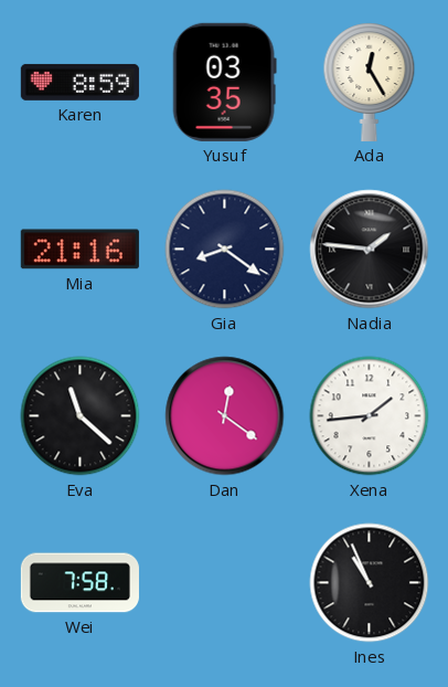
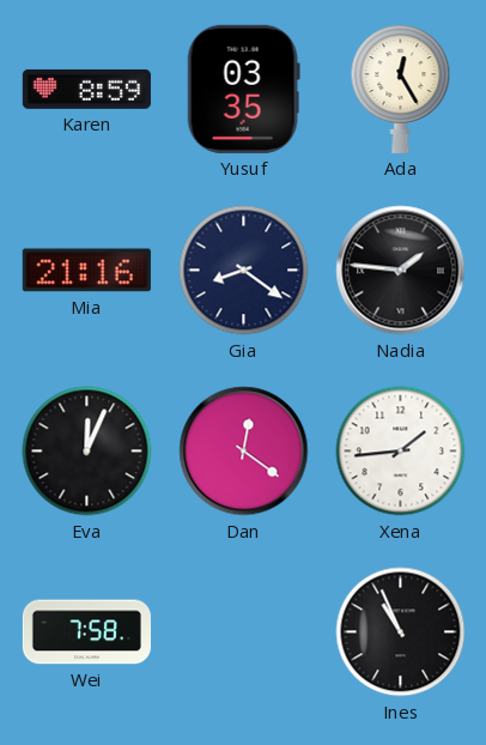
Eva: 11:22 -> 12:04
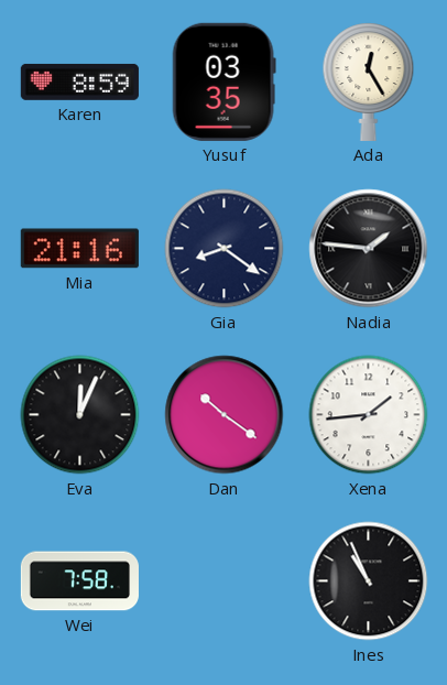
Dan: 12:21 -> 10:21
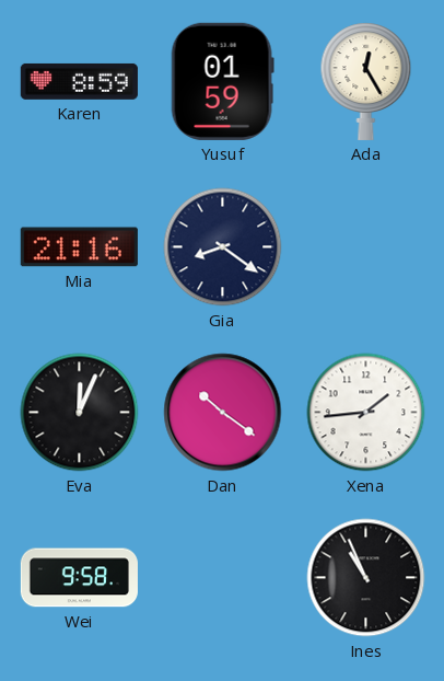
Yusuf: 03:35 -> 01:59
Nadia: 1:46 -> none
Wei: 7:58 -> 9:58
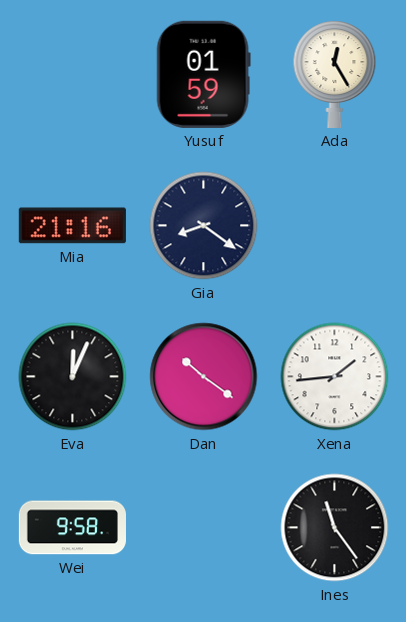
Karen: 8:59 -> none
Ines: 10:56 -> 11:24
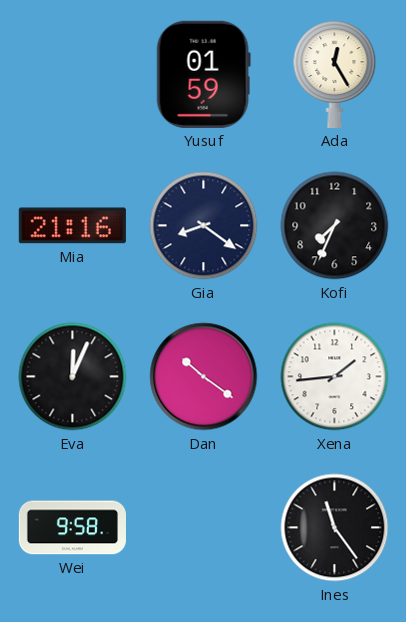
Kofi: none -> 7:34
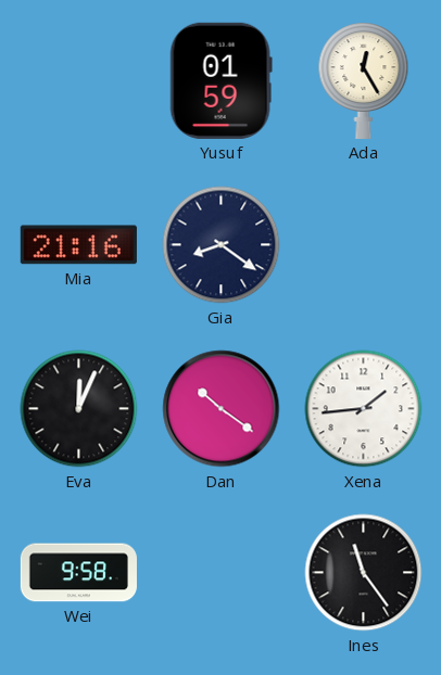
Kofi: 7:34 -> none
